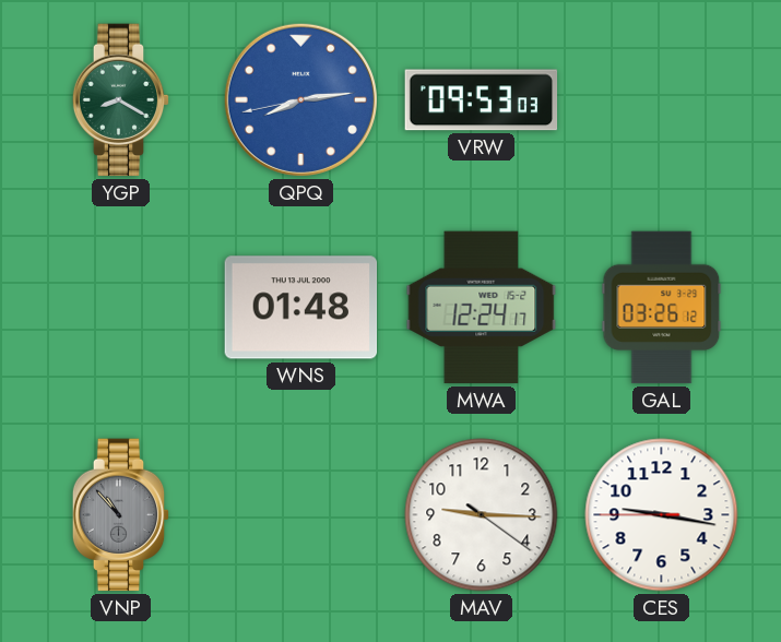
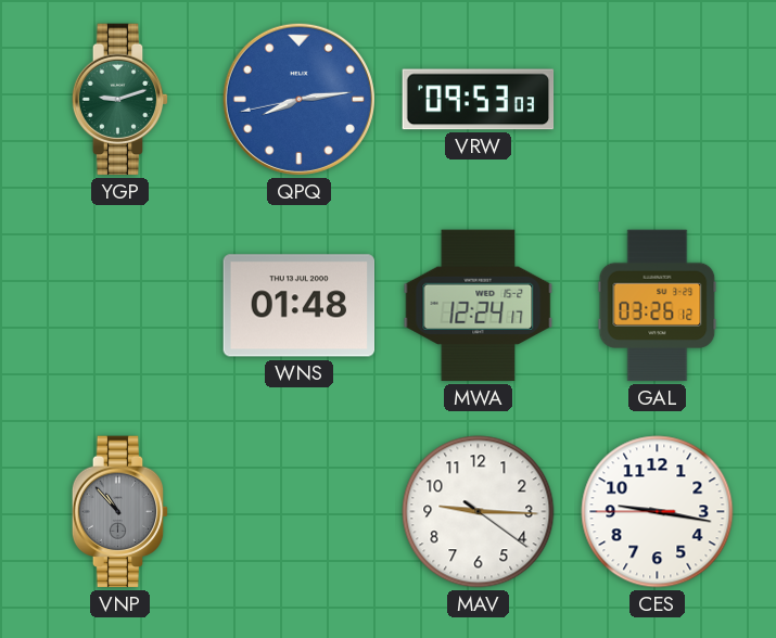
YGP: 8:20 -> 9:12
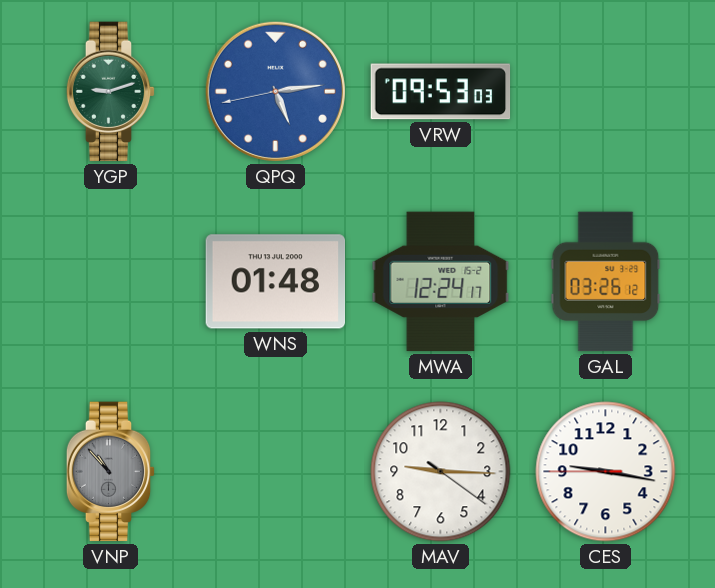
QPQ: 8:13 -> 5:13
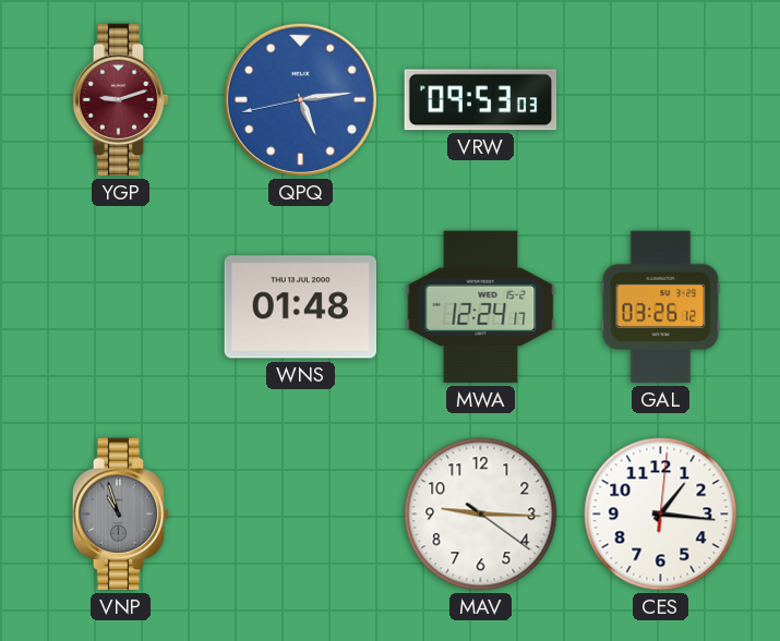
YGP dial: green -> burgundy
VNP: 10:53 -> 10:57
CES: 9:16 -> 1:16
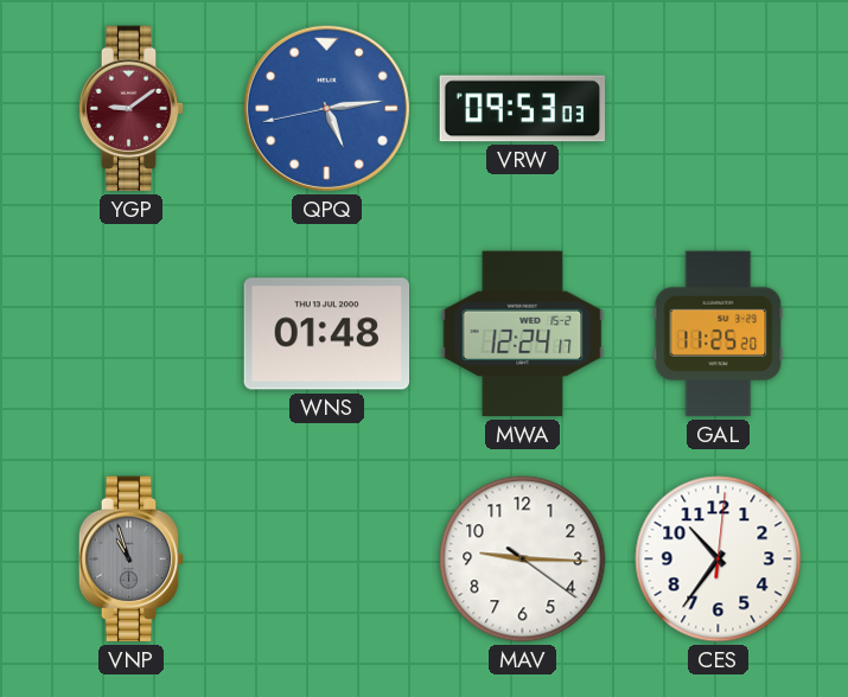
YGP: 9:12 -> 9:09
GAL: 03:26 -> 11:25
CES: 1:16 -> 10:36
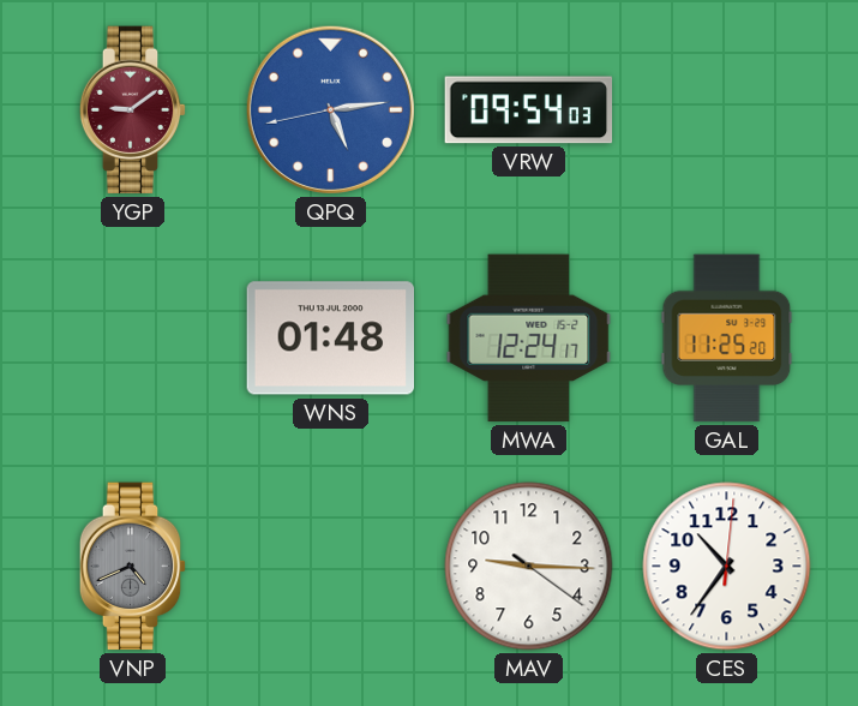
VRW: 09:53 -> 09:54
VNP: 10:57 -> 4:41
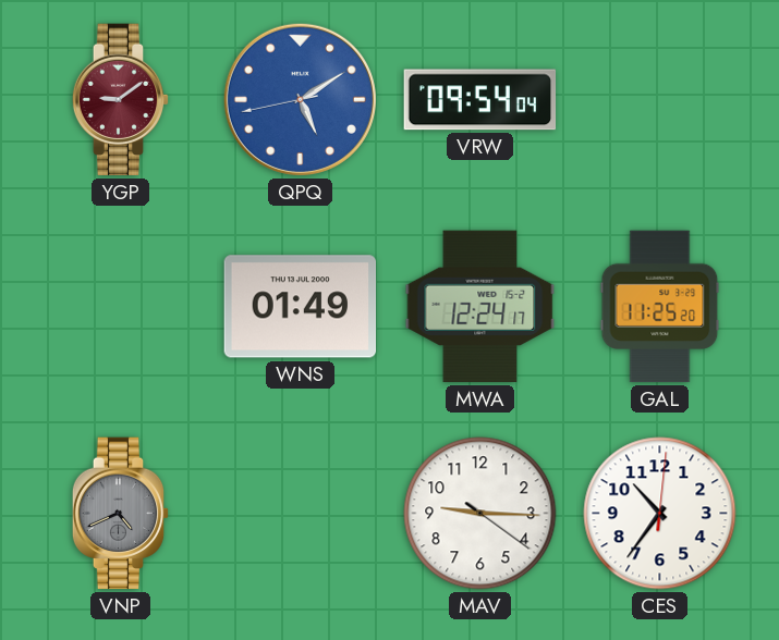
QPQ: 5:13 -> 5:09
VRW: 09:54:03 -> 09:54:04
WNS: 01:48 -> 01:49
